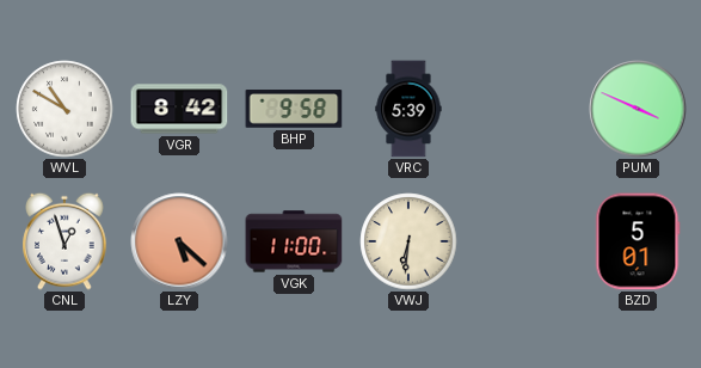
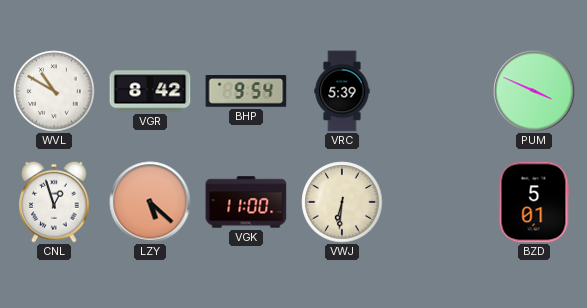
BHP: 9:58 -> 9:54
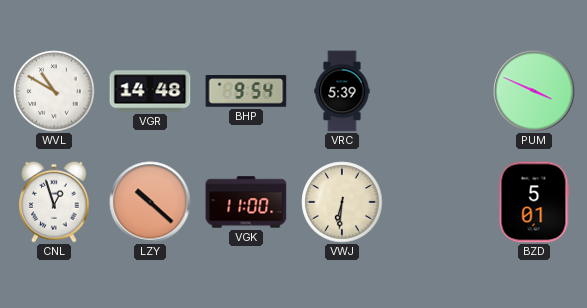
VGR: 8:42 -> 14:48
LZY: 5:22 -> 10:22
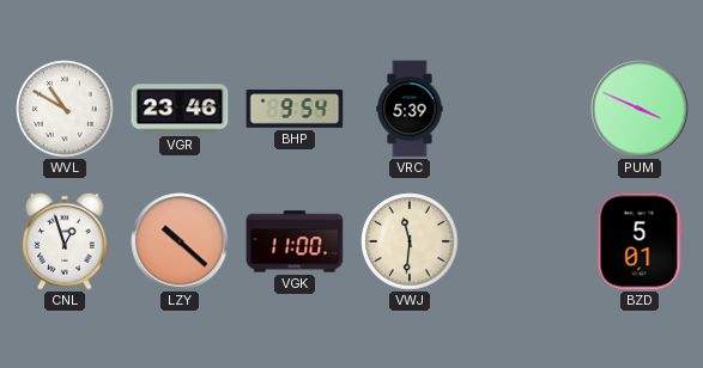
VGR: 14:48 -> 23:46
VWJ: 6:31 -> 11:31
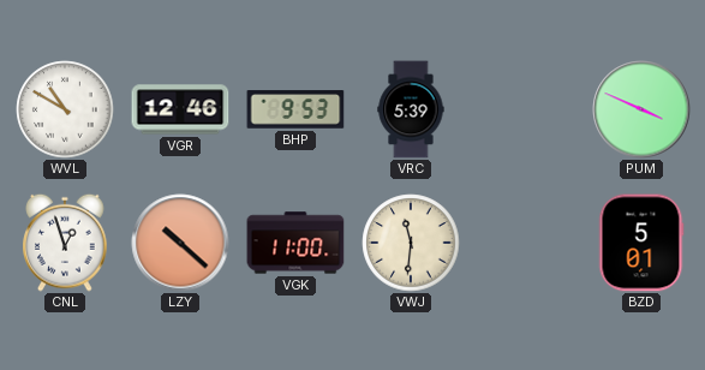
VGR: 23:46 -> 12:46
BHP: 9:54 -> 9:53
